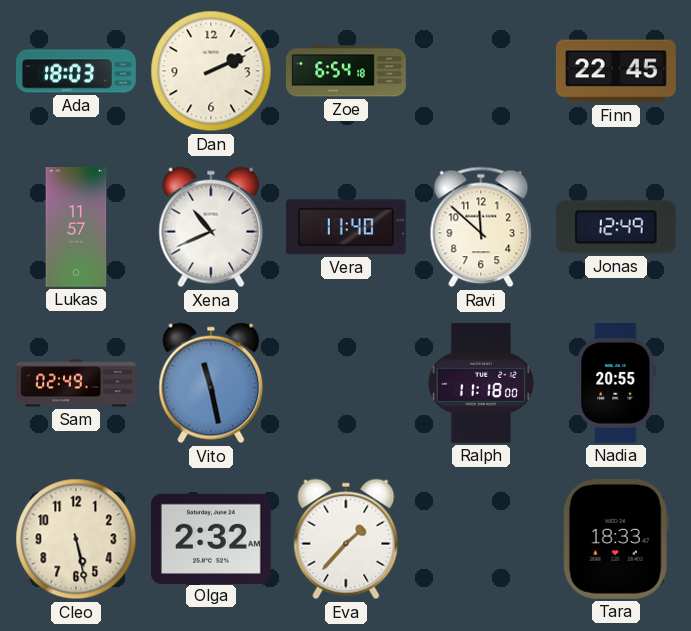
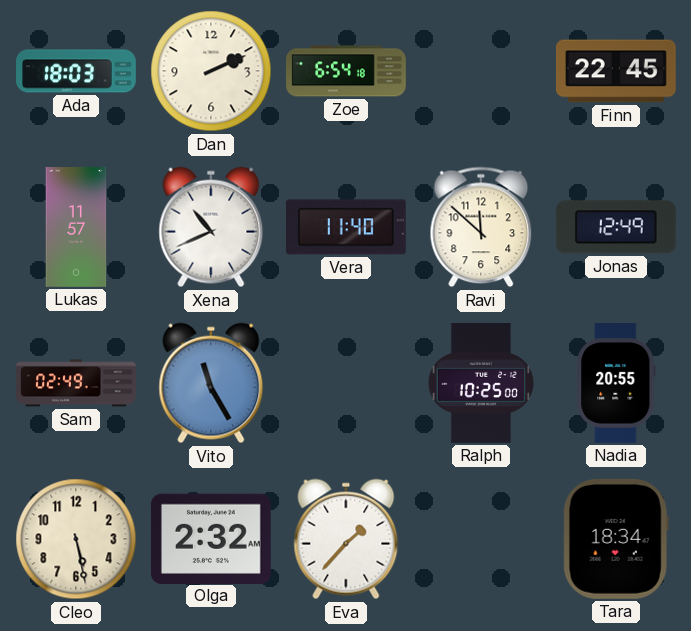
Vito: 11:28 -> 11:25
Ralph: 11:18 -> 10:25
Tara: 18:33 -> 18:34
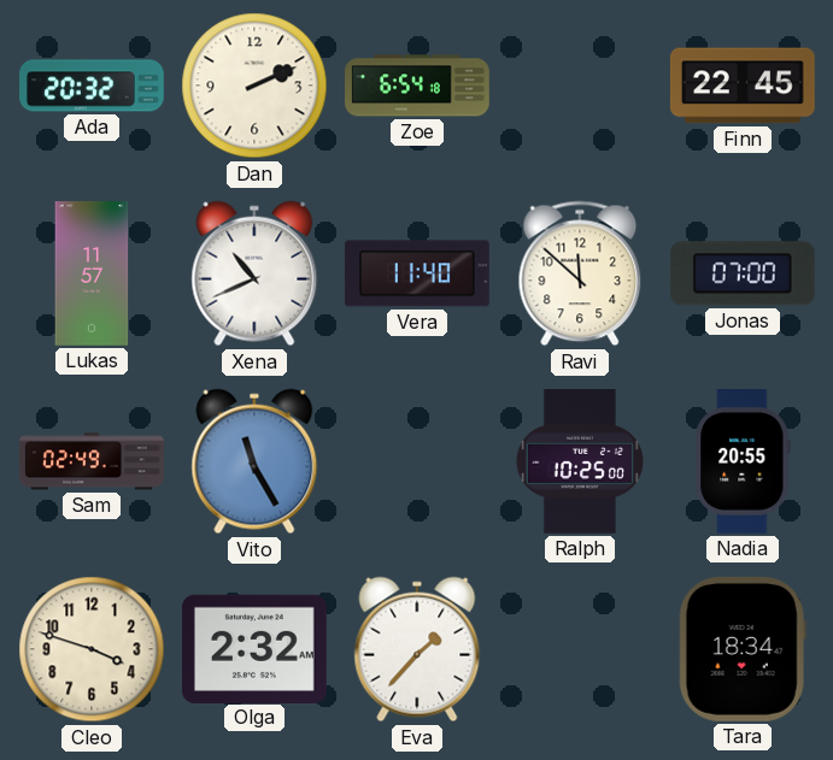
Ada: 18:03 -> 20:32
Jonas: 12:49 -> 07:00
Cleo: 5:28 -> 3:48
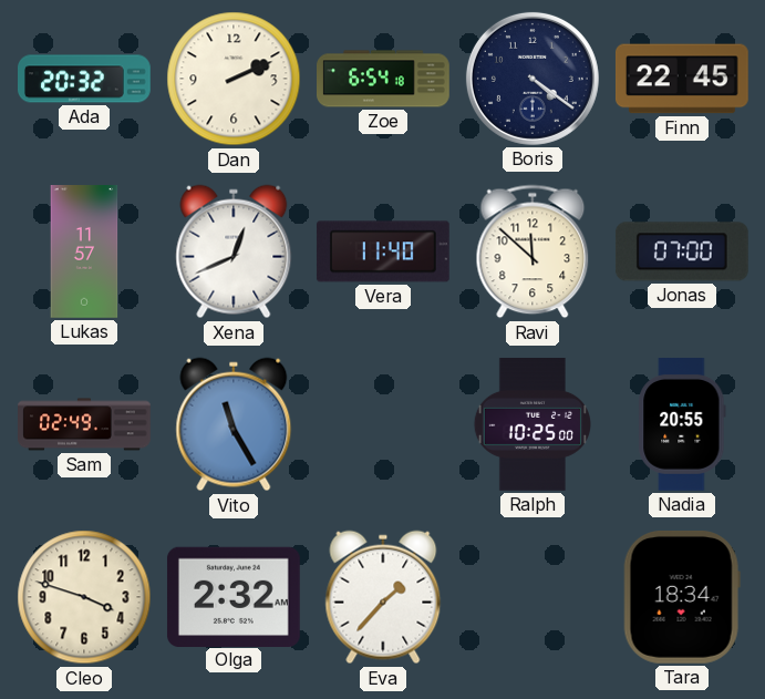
Boris: none -> 4:21
Xena: 10:41 -> 12:41
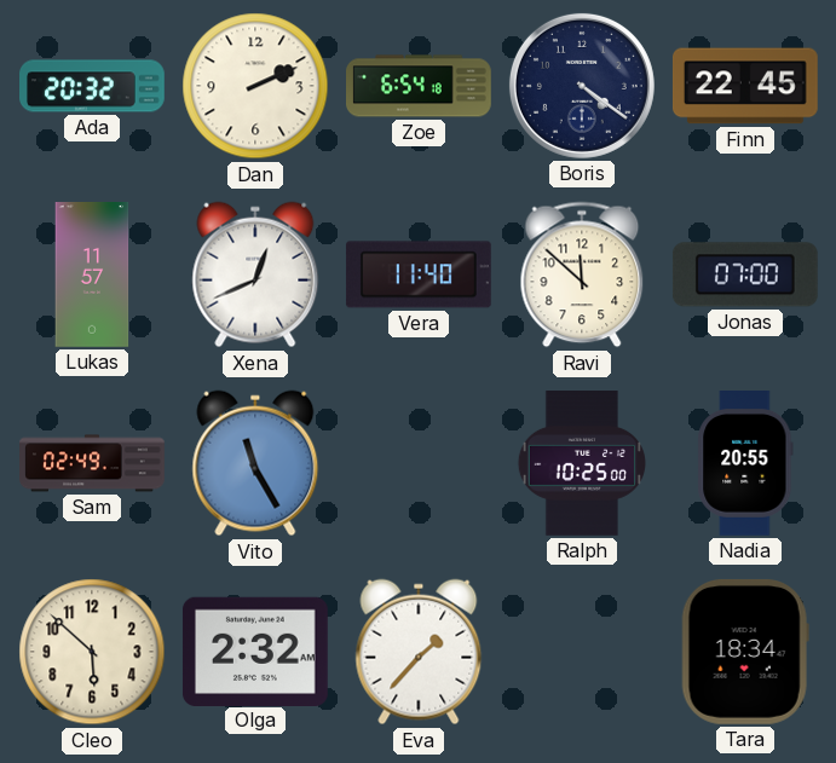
Cleo: 3:48 -> 5:52
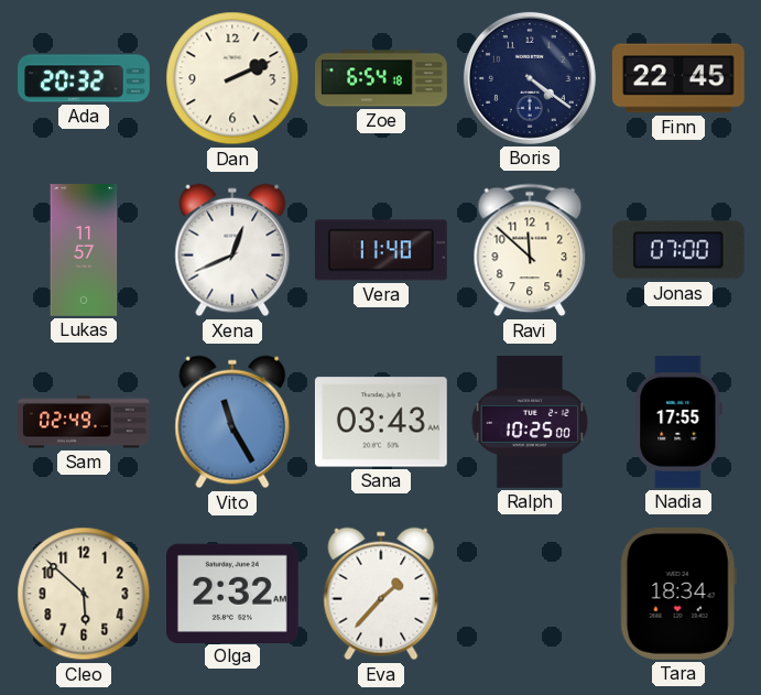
Sana: none -> 03:43
Nadia: 20:55 -> 17:55
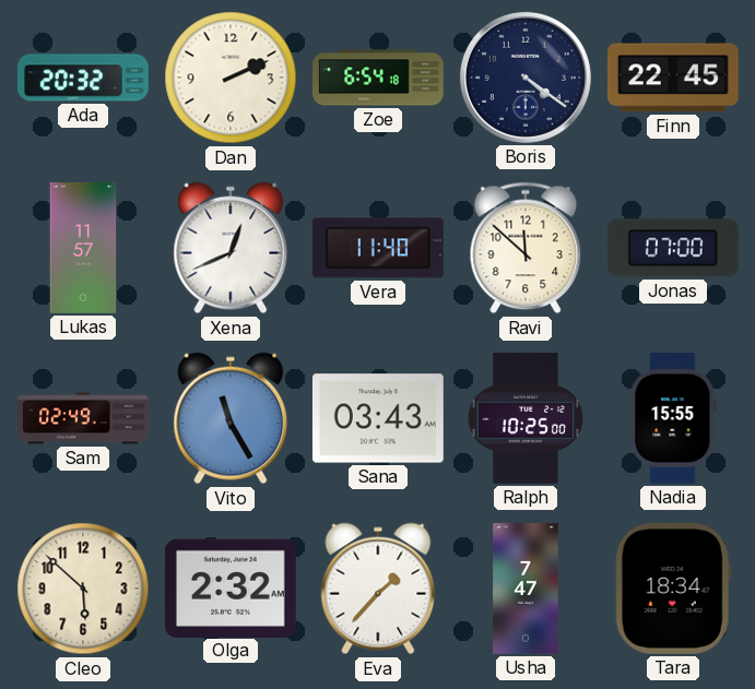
Nadia: 17:55 -> 15:55
Usha: none -> 7:47
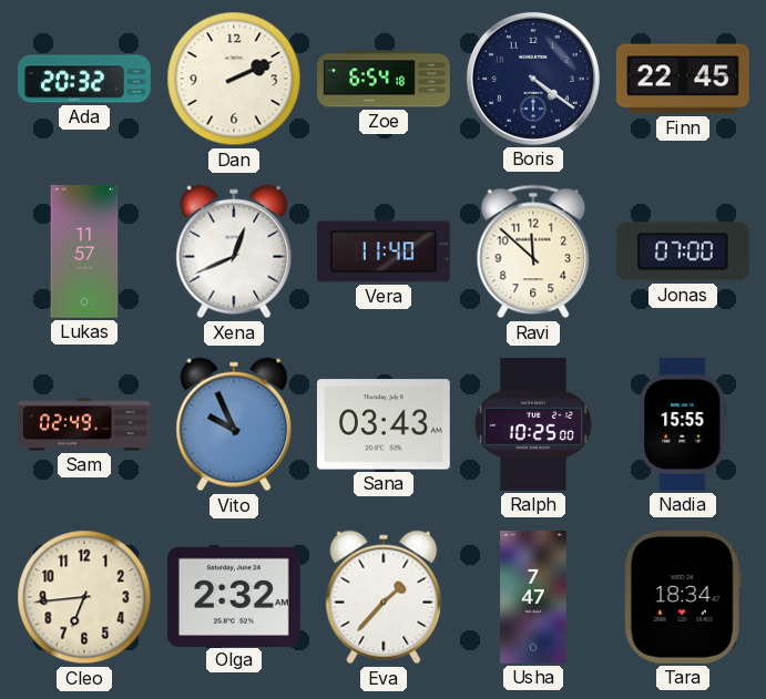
Vito: 11:25 -> 9:56
Cleo: 5:52 -> 6:44
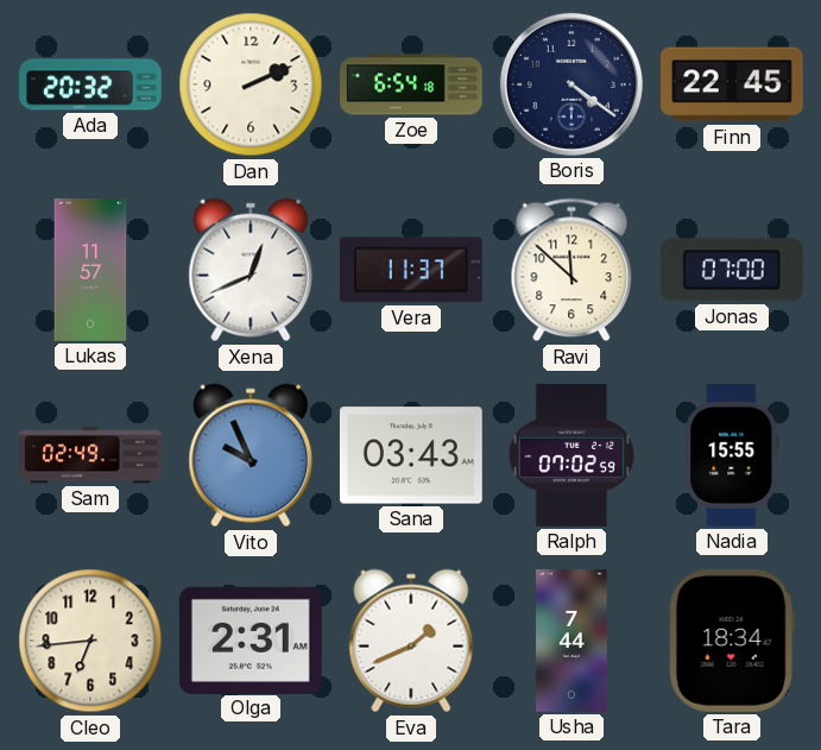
Vera: 11:40 -> 11:37
Ralph: 10:25 -> 07:02
Olga: 2:32 -> 2:31
Eva: 1:37 -> 1:41
Usha: 7:47 -> 7:44
